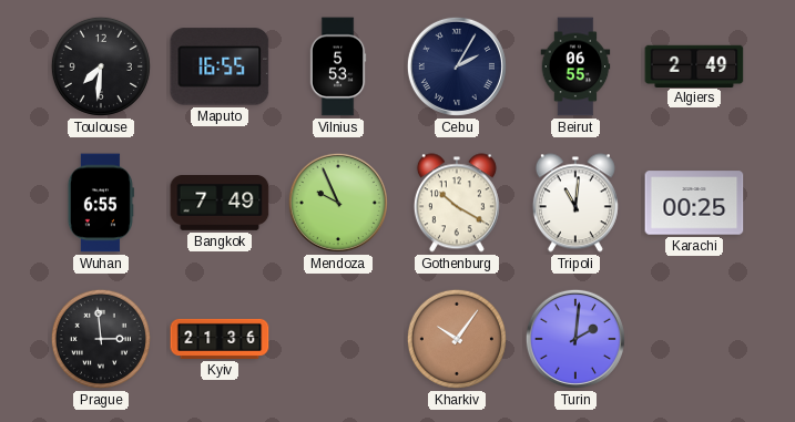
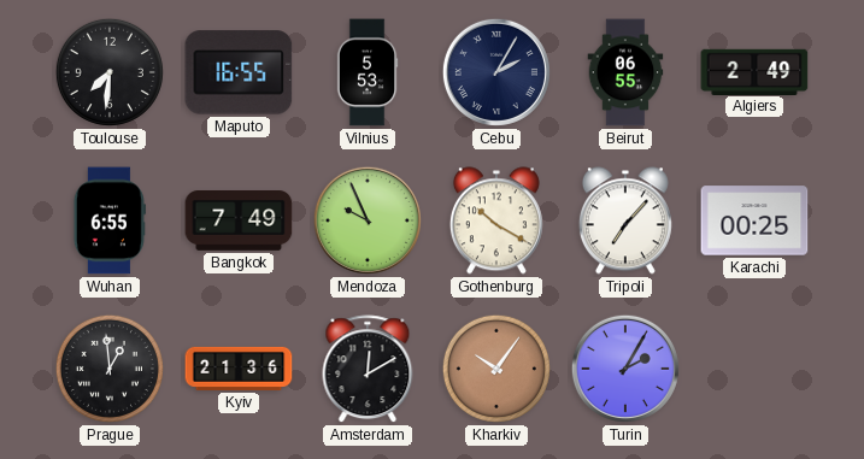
Tripoli: 11:01 -> 7:07
Prague: 2:59 -> 12:59
Amsterdam: none -> 12:10
Turin: 2:01 -> 2:05
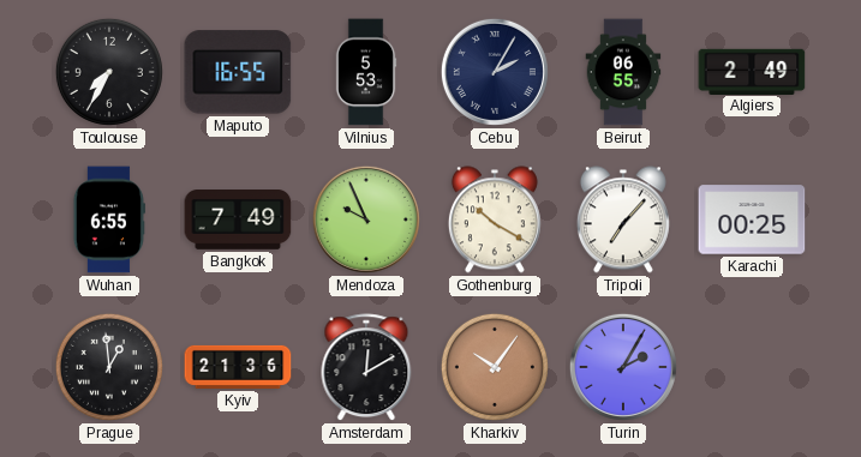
Toulouse: 7:31 -> 7:35
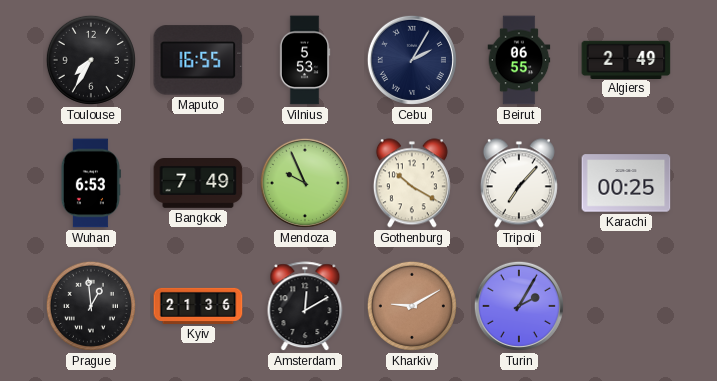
Wuhan: 6:55 -> 6:53
Kharkiv: 10:06 -> 9:10
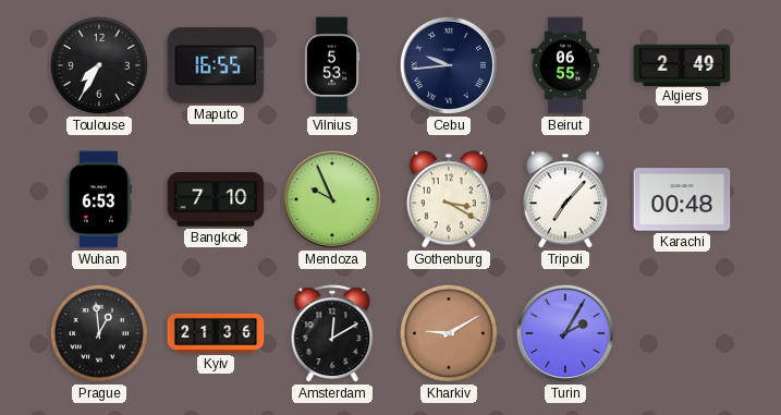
Cebu: 2:05 -> 9:44
Bangkok: 7:49 -> 7:10
Gothenburg: 10:20 -> 3:20
Karachi: 00:25 -> 00:48
